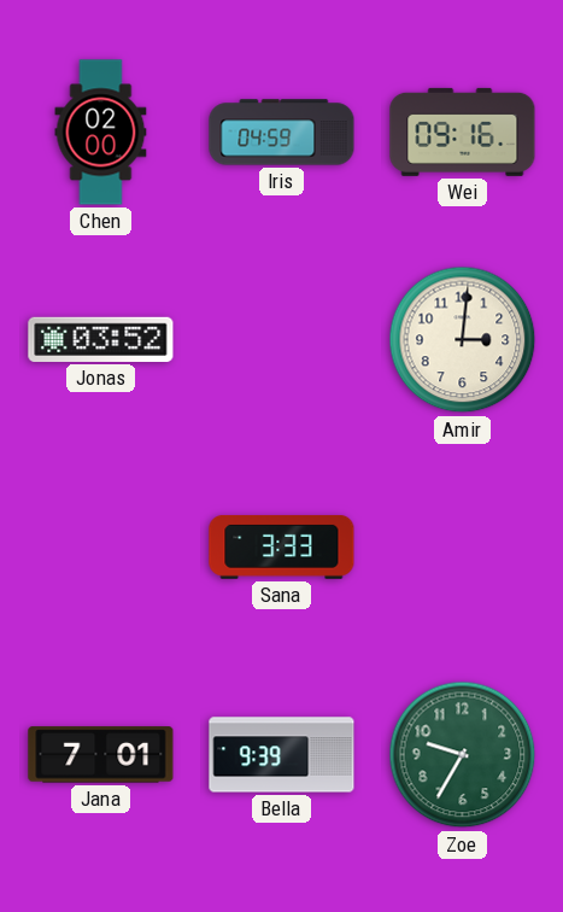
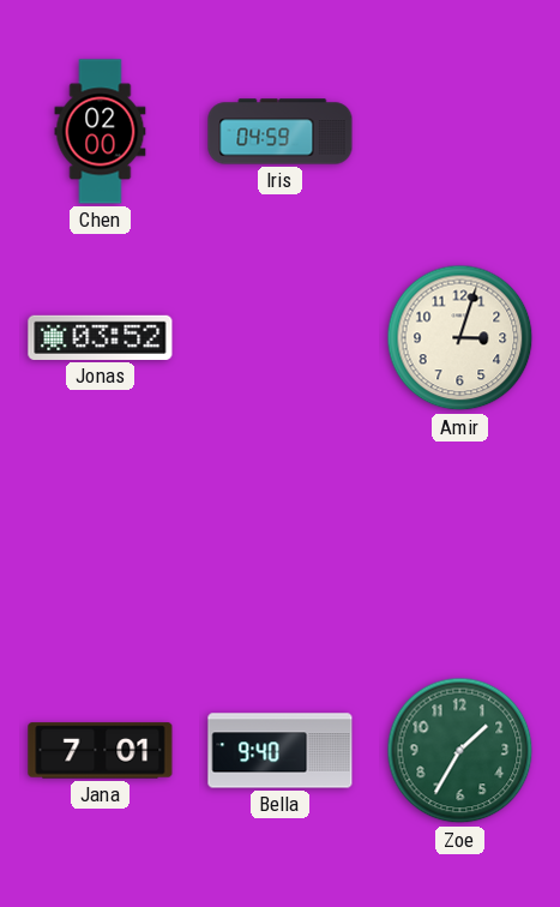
Wei: 09:16 -> none
Amir: 3:01 -> 3:03
Sana: 3:33 -> none
Bella: 9:39 -> 9:40
Zoe: 9:35 -> 1:35
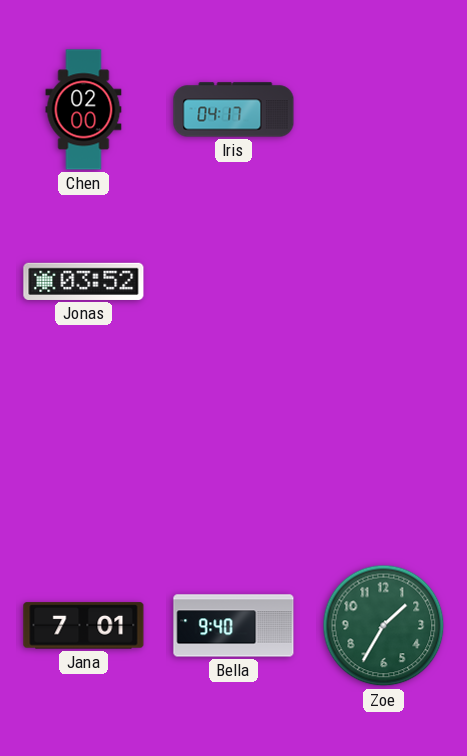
Iris: 04:59 -> 04:17
Amir: 3:03 -> none
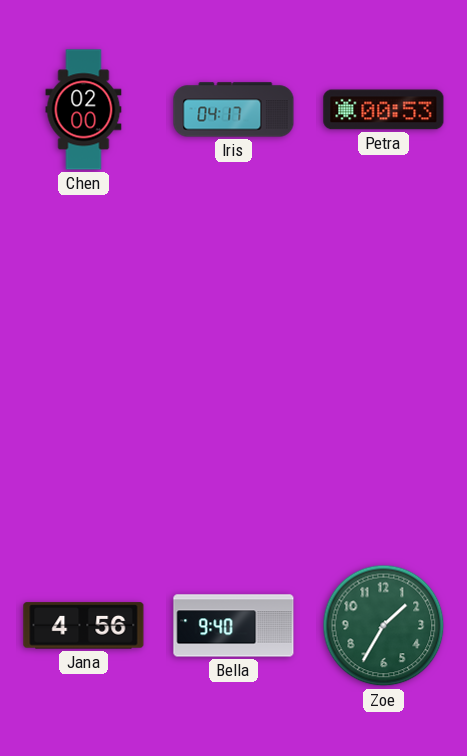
Petra: none -> 00:53
Jonas: 03:52 -> none
Jana: 7:01 -> 4:56
